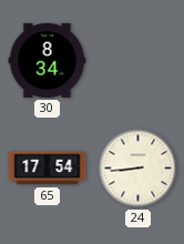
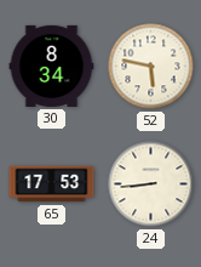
52: none -> 5:47
65: 17:54 -> 17:53
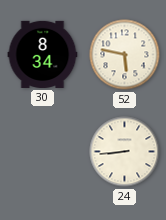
65: 17:53 -> none
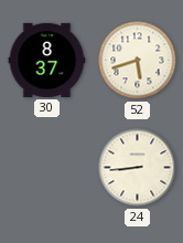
30: 8:34 -> 8:37
52: 5:47 -> 5:42
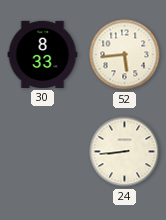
30: 8:37 -> 8:33
52: 5:42 -> 5:44
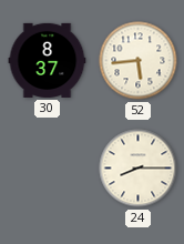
30: 8:33 -> 8:37
24: 8:44 -> 8:15
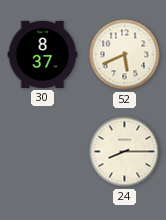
52: 5:44 -> 5:41
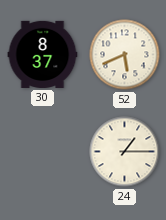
24: 8:15 -> 1:15
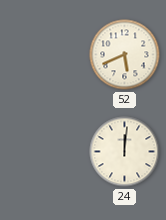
30: 8:37 -> none
24: 1:15 -> 12:01
